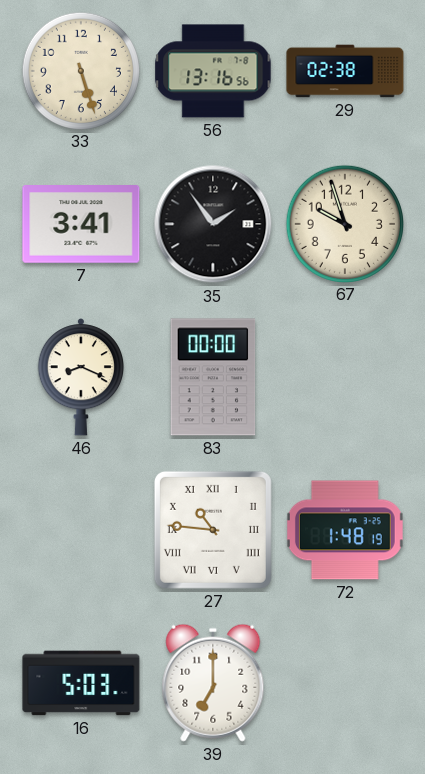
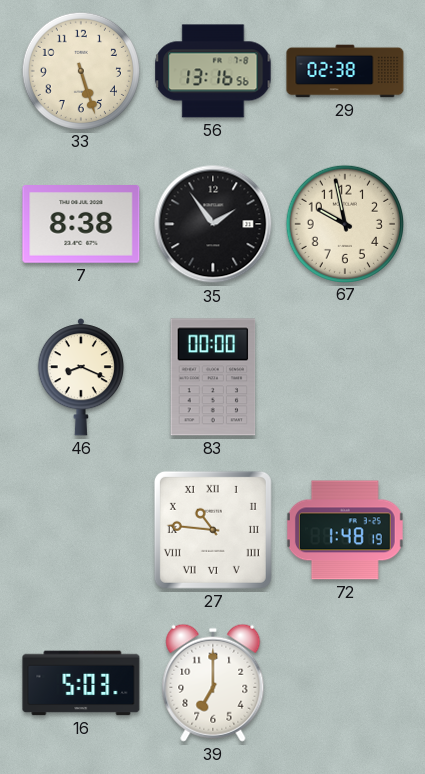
7: 3:41 -> 8:38
67: 9:57 -> 9:58
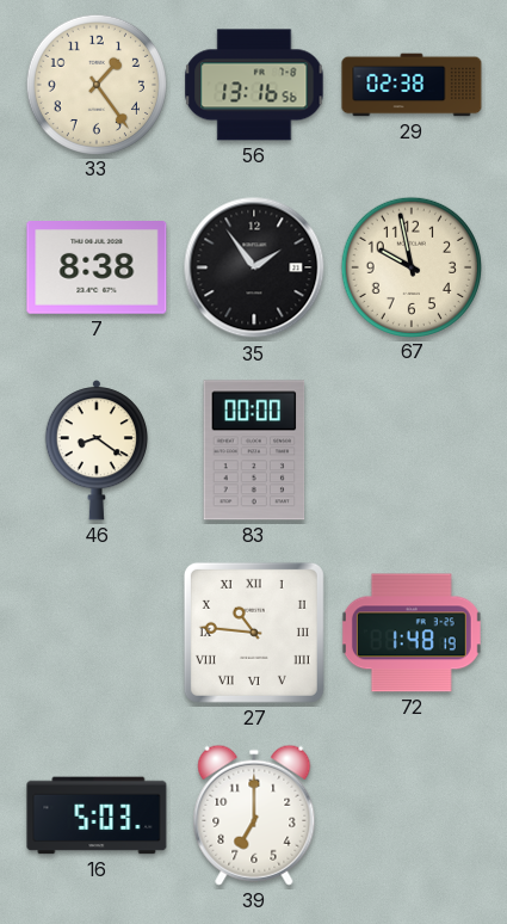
33: 5:27 -> 1:24
46: 8:19 -> 8:21
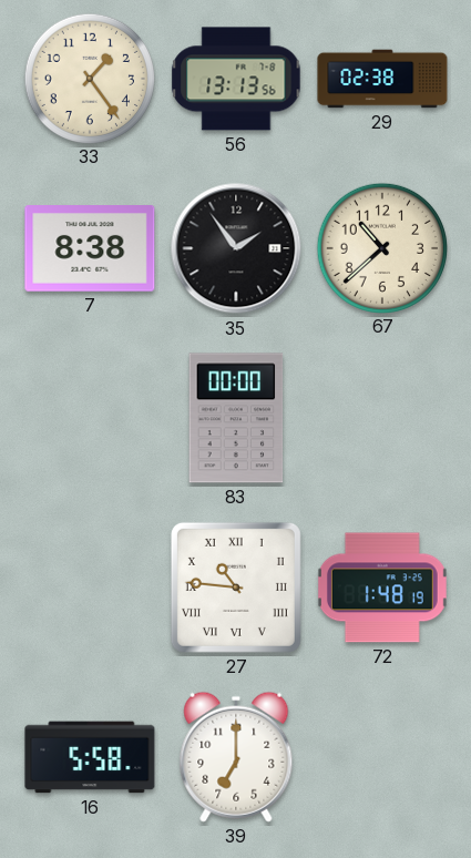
56: 13:16 -> 13:13
67: 9:58 -> 10:38
46: 8:21 -> none
16: 5:03 -> 5:58
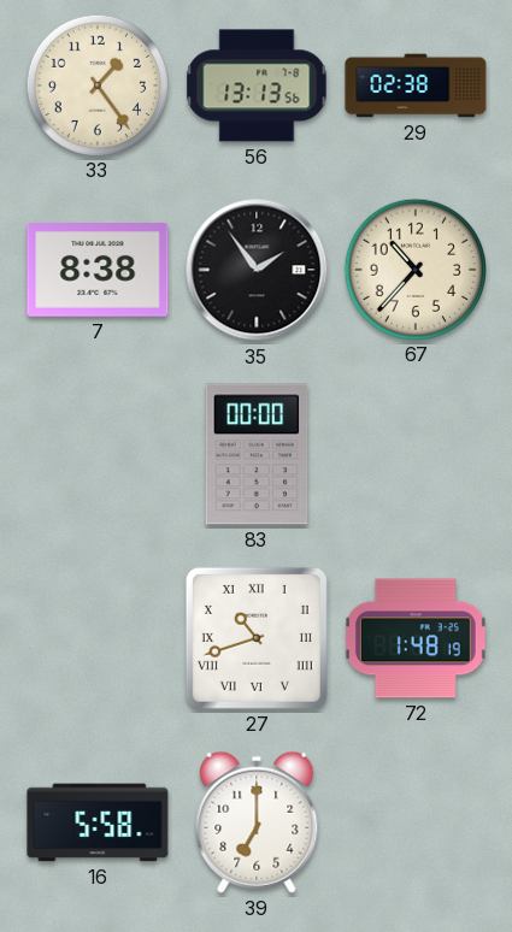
67: 10:38 -> 10:37
27: 10:46 -> 10:42
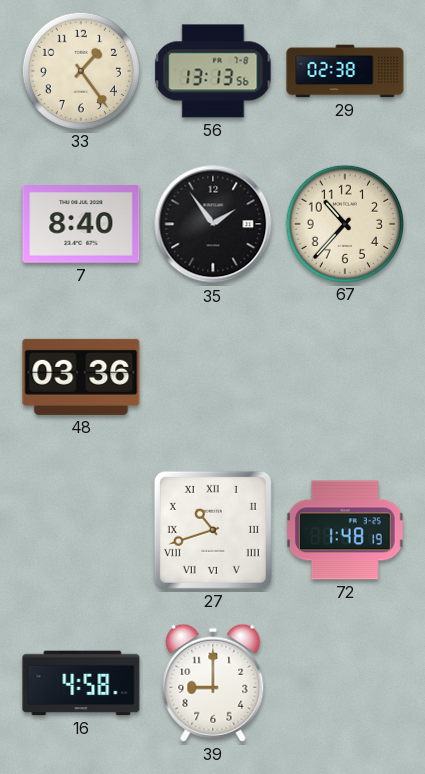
7: 8:38 -> 8:40
48: none -> 03:36
83: 00:00 -> none
16: 5:58 -> 4:58
39: 7:00 -> 9:00
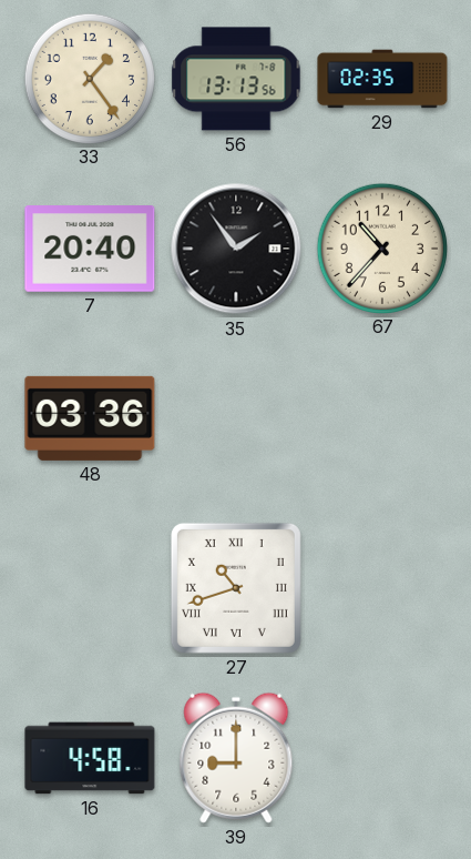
29: 02:38 -> 02:35
7: 8:40 -> 20:40
72: 1:48 -> none
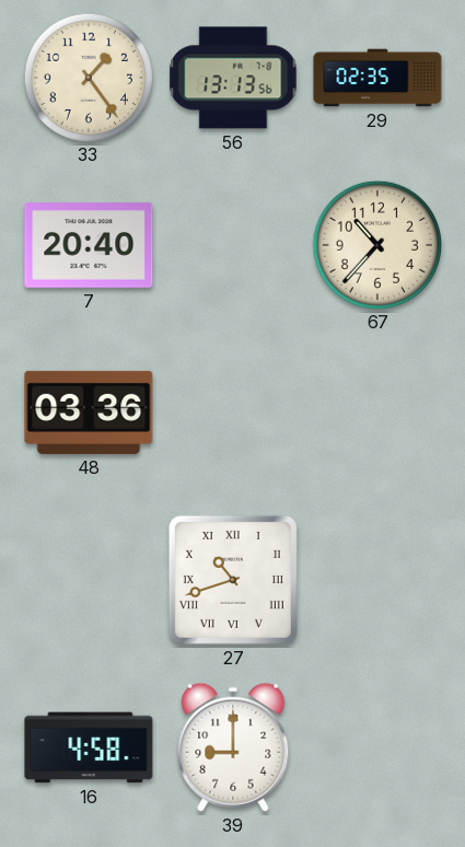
35: 1:54 -> none
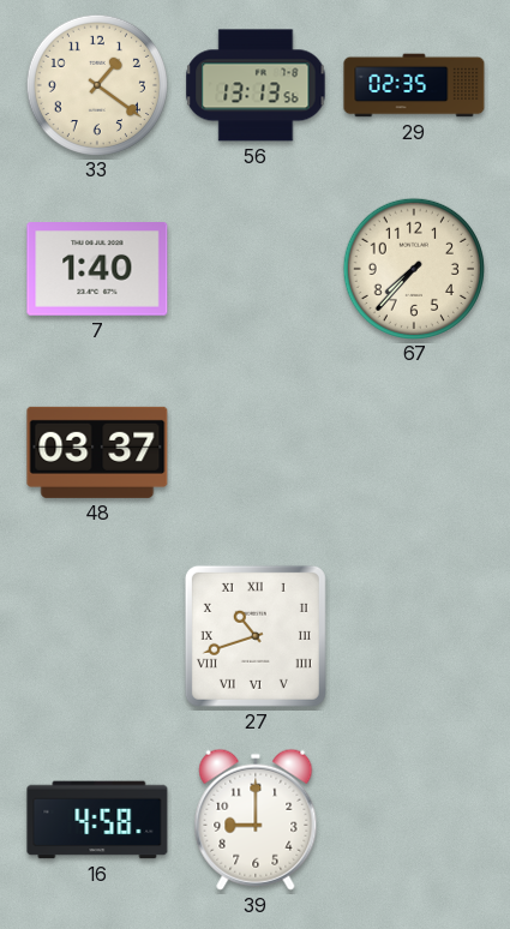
33: 1:24 -> 1:21
7: 20:40 -> 1:40
67: 10:37 -> 7:37
48: 03:36 -> 03:37
